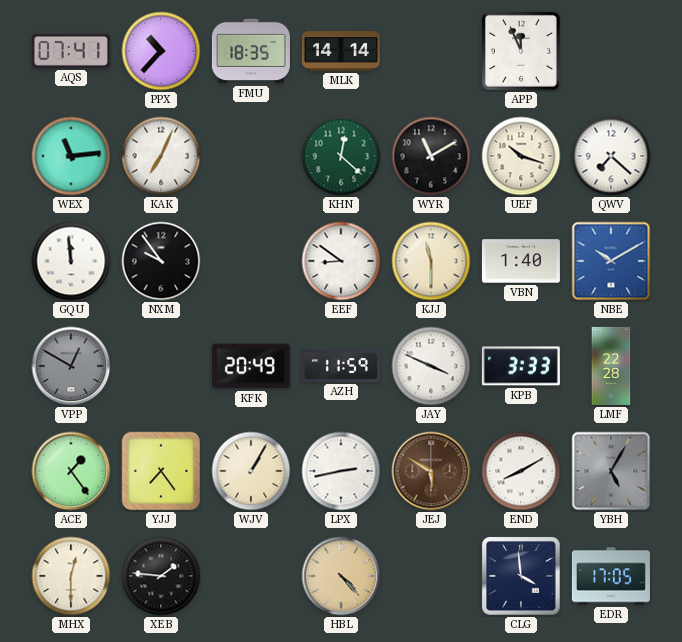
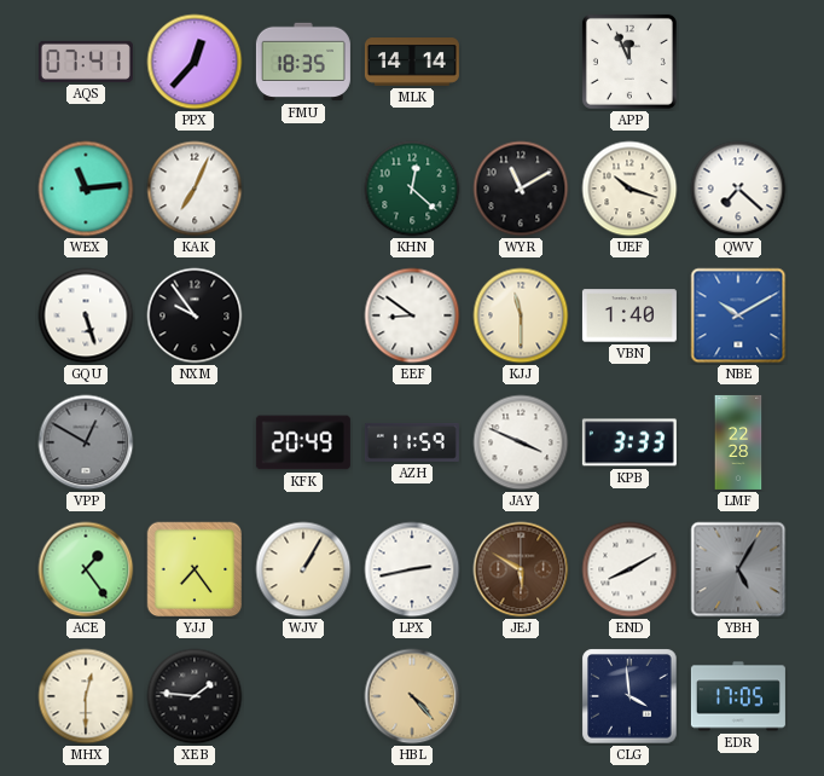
PPX: 10:37 -> 12:37
GQU: 11:59 -> 5:27
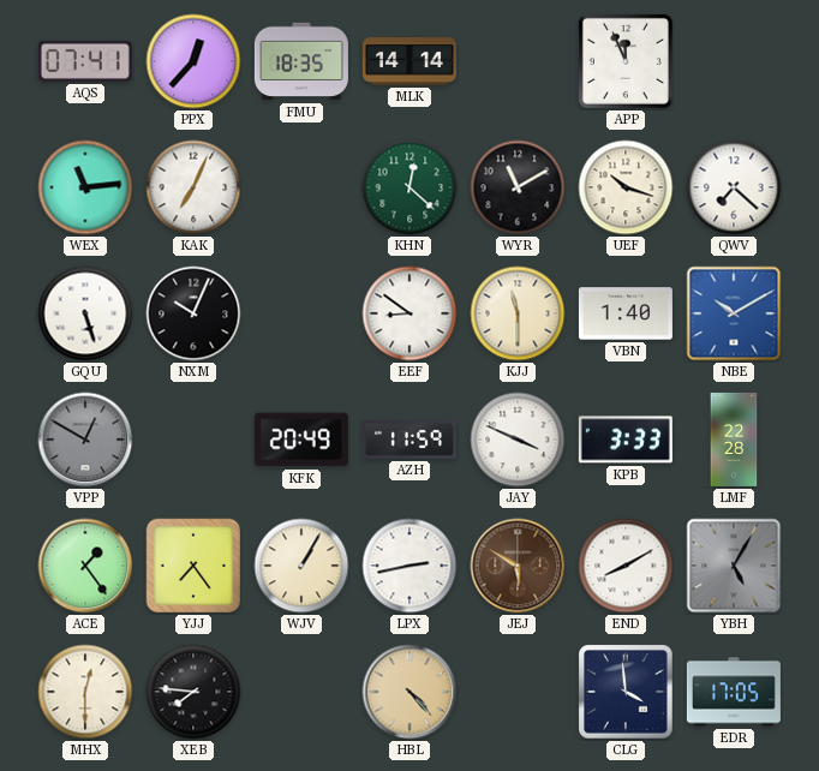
NXM: 9:54 -> 10:04
XEB: 1:46 -> 7:46
